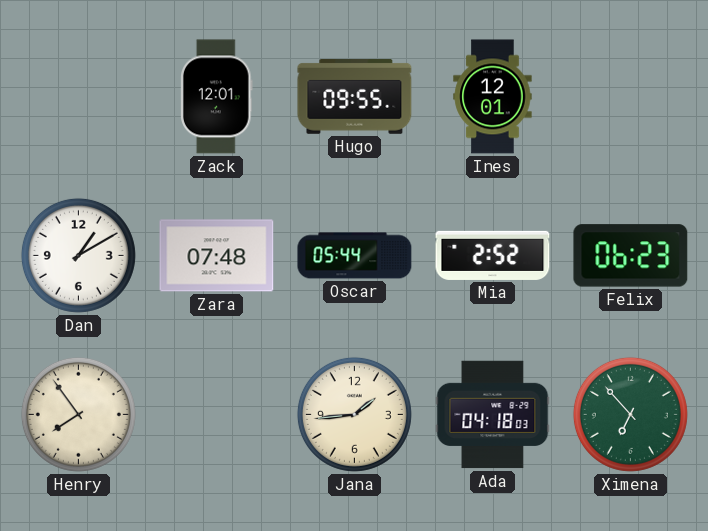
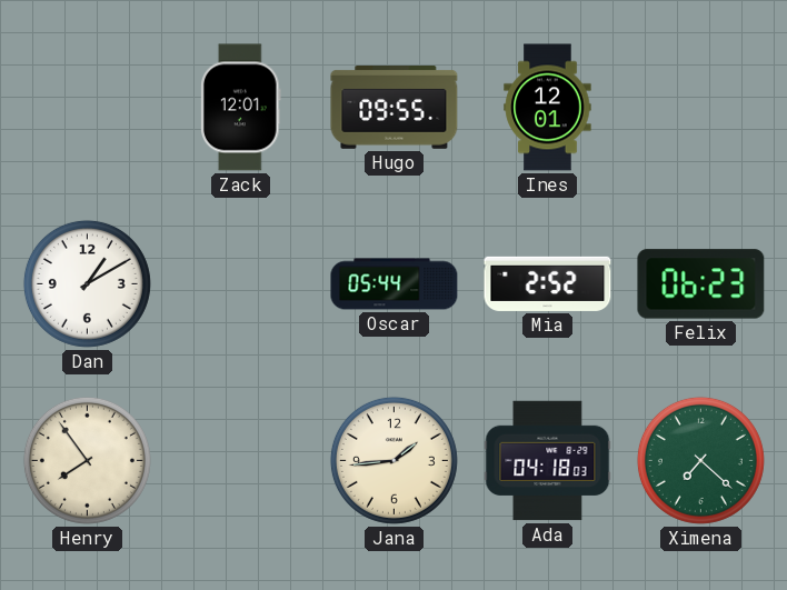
Zara: 07:48 -> none
Ximena: 6:53 -> 7:22
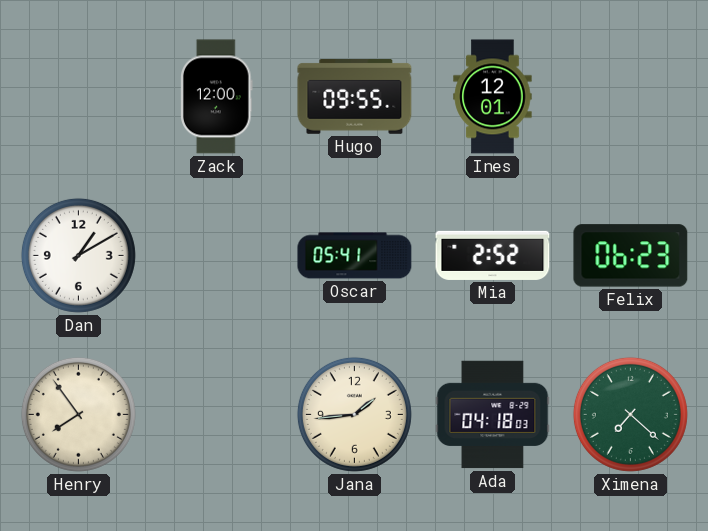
Zack: 12:01 -> 12:00
Oscar: 05:44 -> 05:41
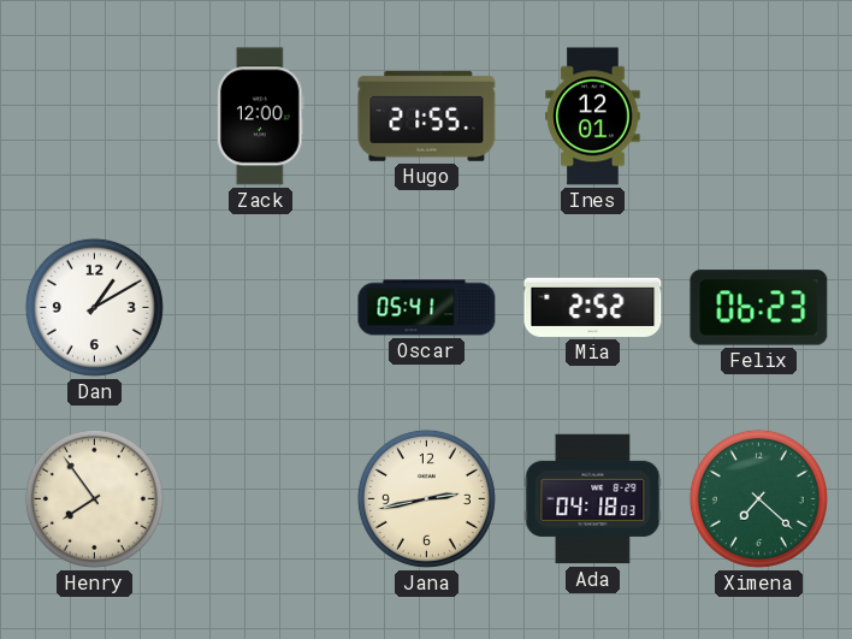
Hugo: 09:55 -> 21:55
Jana: 1:44 -> 2:43
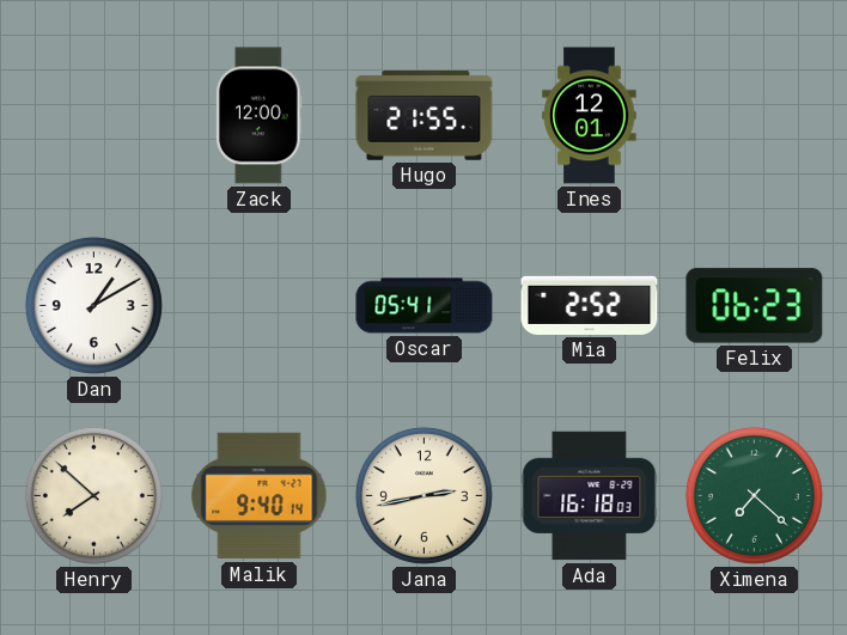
Henry: 7:54 -> 7:52
Malik: none -> 9:40
Ada: 04:18 -> 16:18
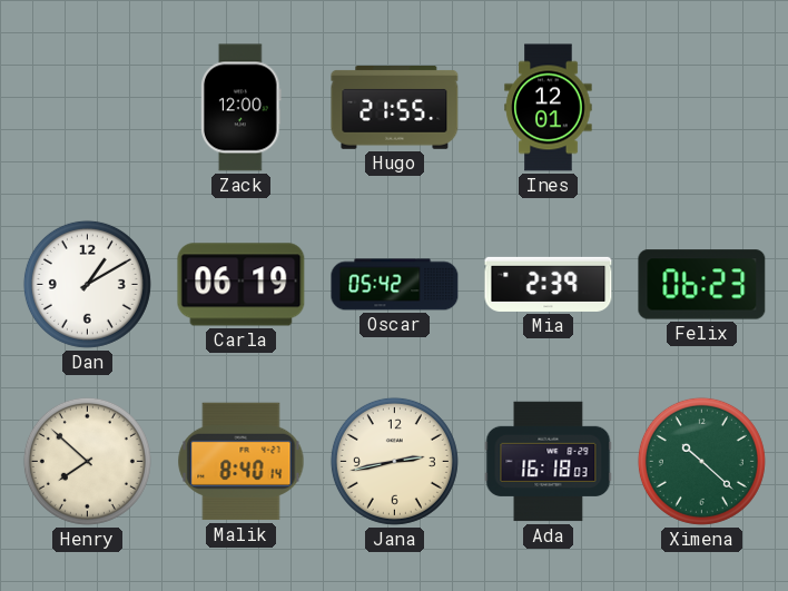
Carla: none -> 06:19
Oscar: 05:41 -> 05:42
Mia: 2:52 -> 2:39
Malik: 9:40 -> 8:40
Ximena: 7:22 -> 10:22
